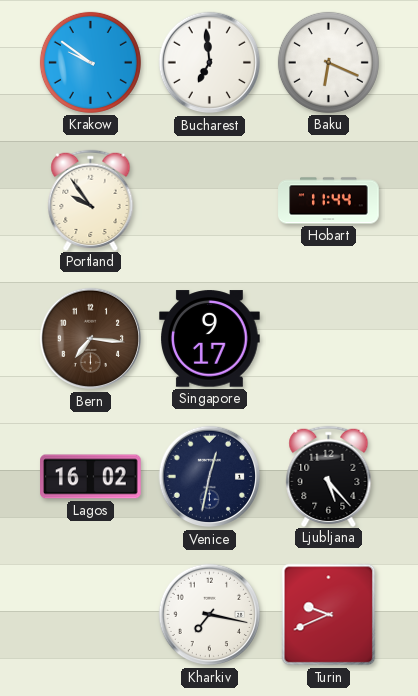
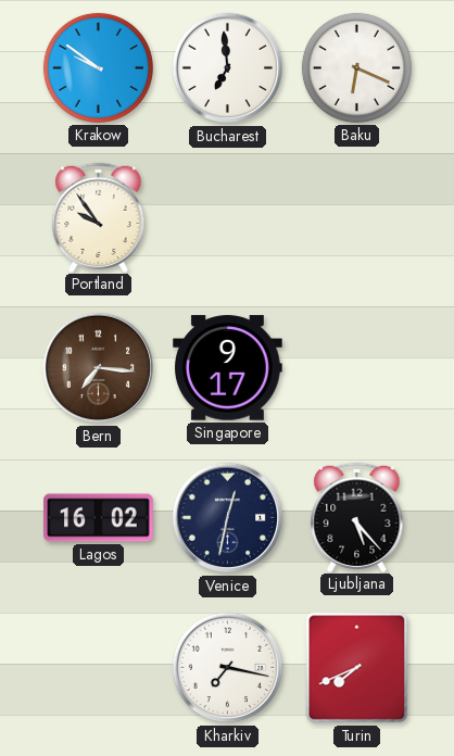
Hobart: 11:44 -> none
Turin: 9:41 -> 7:41
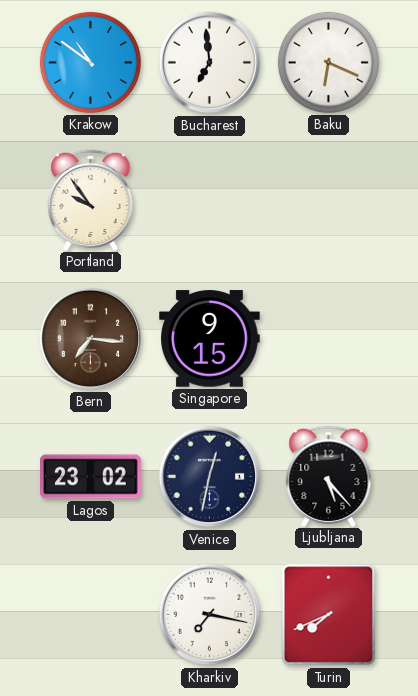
Krakow: 9:51 -> 10:51
Singapore: 9:17 -> 9:15
Lagos: 16:02 -> 23:02
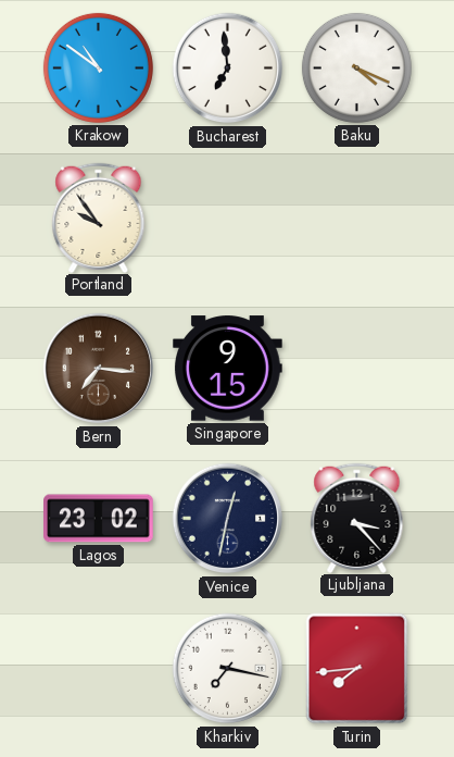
Baku: 6:19 -> 4:19
Ljubljana: 5:23 -> 3:23
Turin: 7:41 -> 7:44
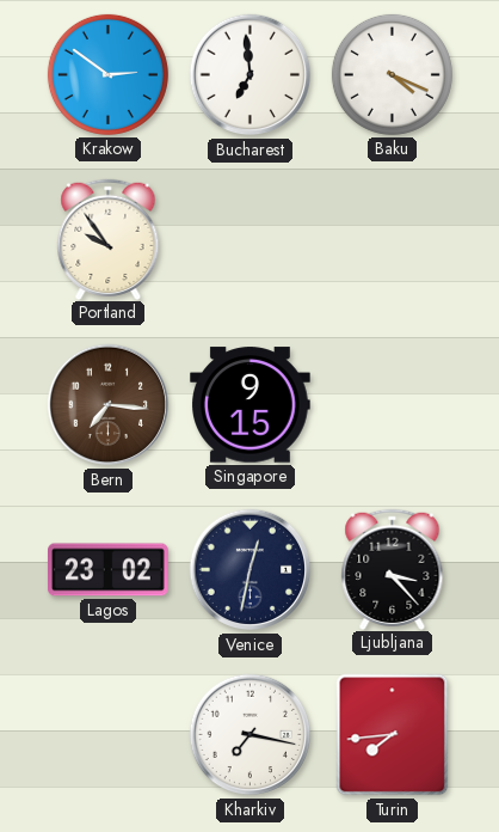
Krakow: 10:51 -> 2:51
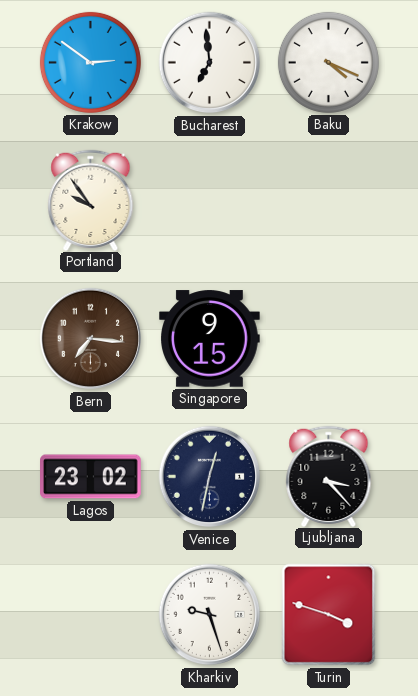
Kharkiv: 7:17 -> 9:27
Turin: 7:44 -> 3:48
